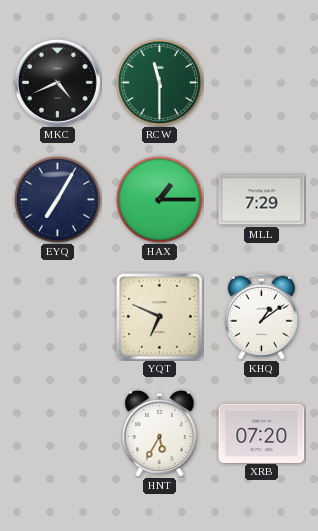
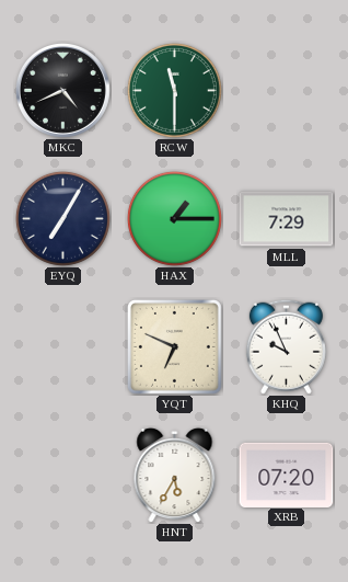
KHQ: 1:09 -> 9:56
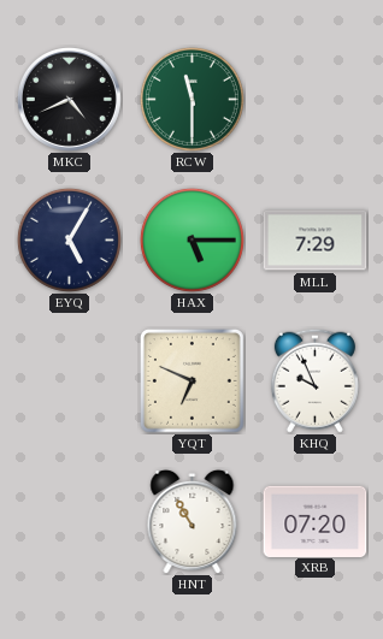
EYQ: 7:05 -> 5:05
HAX: 1:15 -> 5:15
HNT: 5:35 -> 10:55
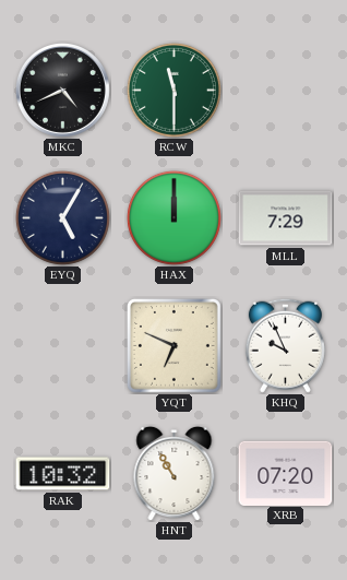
HAX: 5:15 -> 12:00
RAK: none -> 10:32
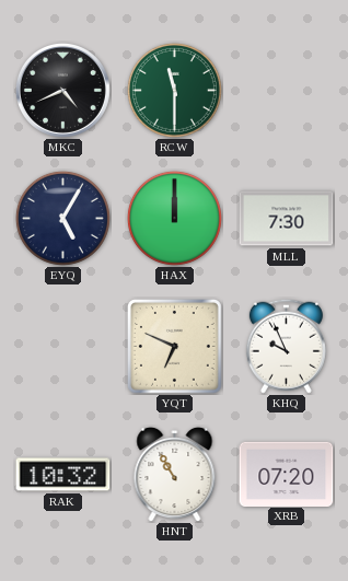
MLL: 7:29 -> 7:30
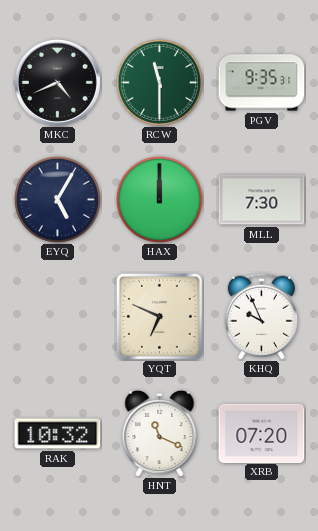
PGV: none -> 9:35
HNT: 10:55 -> 11:19
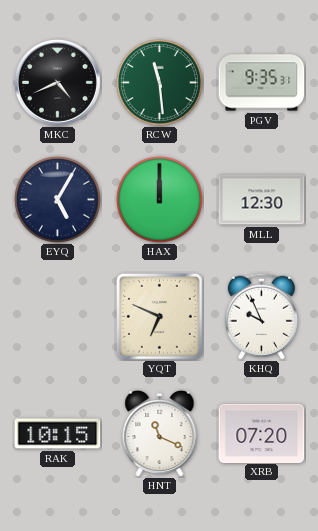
RCW: 11:30 -> 11:29
MLL: 7:30 -> 12:30
RAK: 10:32 -> 10:15
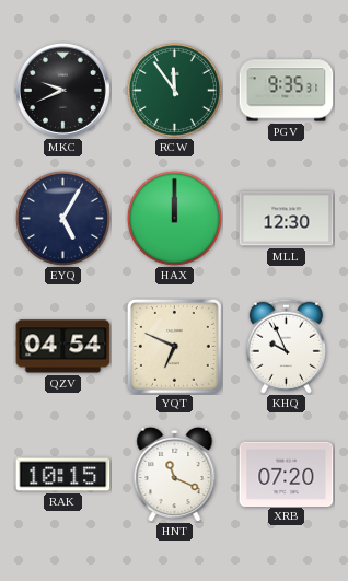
MKC: 4:41 -> 9:41
RCW: 11:29 -> 11:54
QZV: none -> 04:54
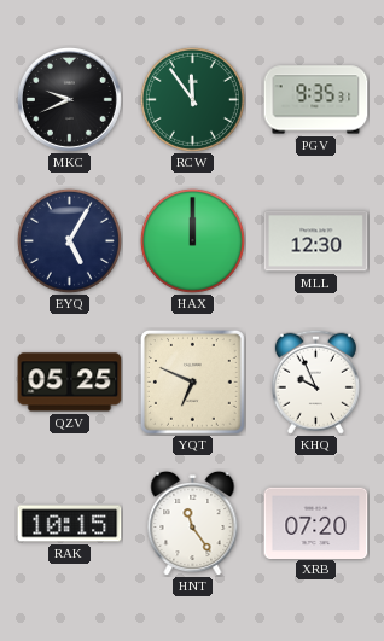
QZV: 04:54 -> 05:25
HNT: 11:19 -> 11:24
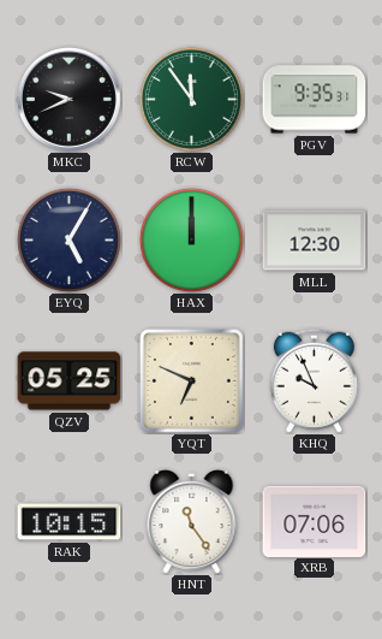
XRB: 07:20 -> 07:06
